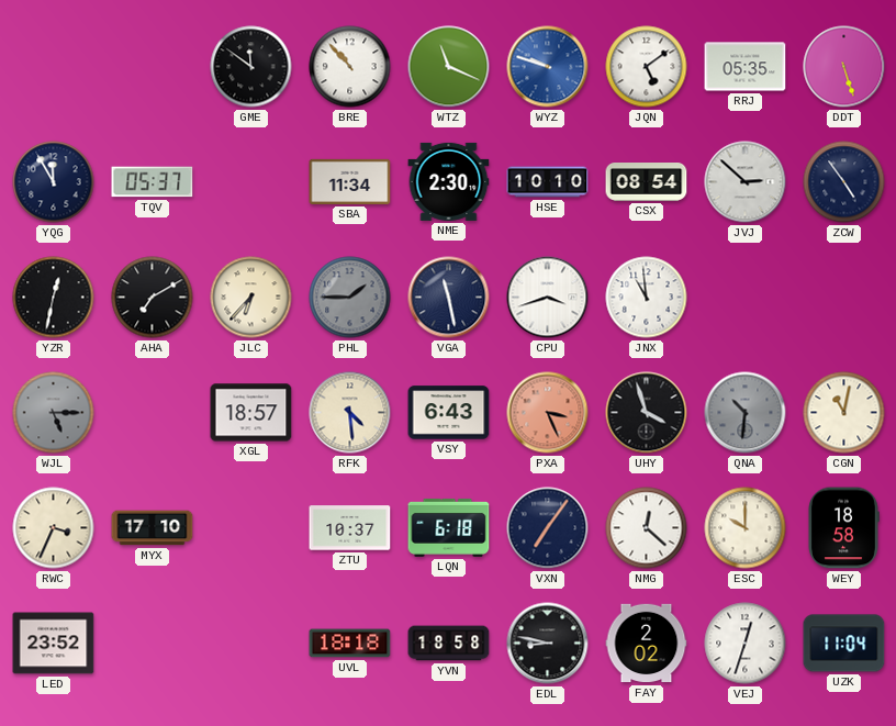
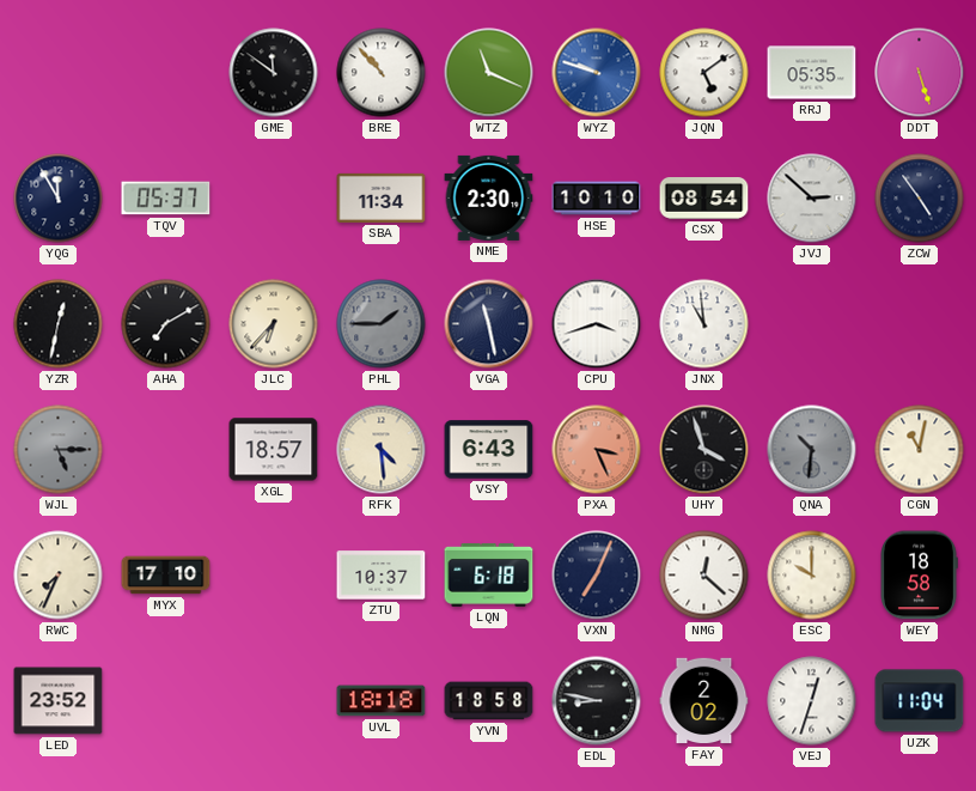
RWC: 3:34 -> 7:34
VXN: 7:06 -> 7:04
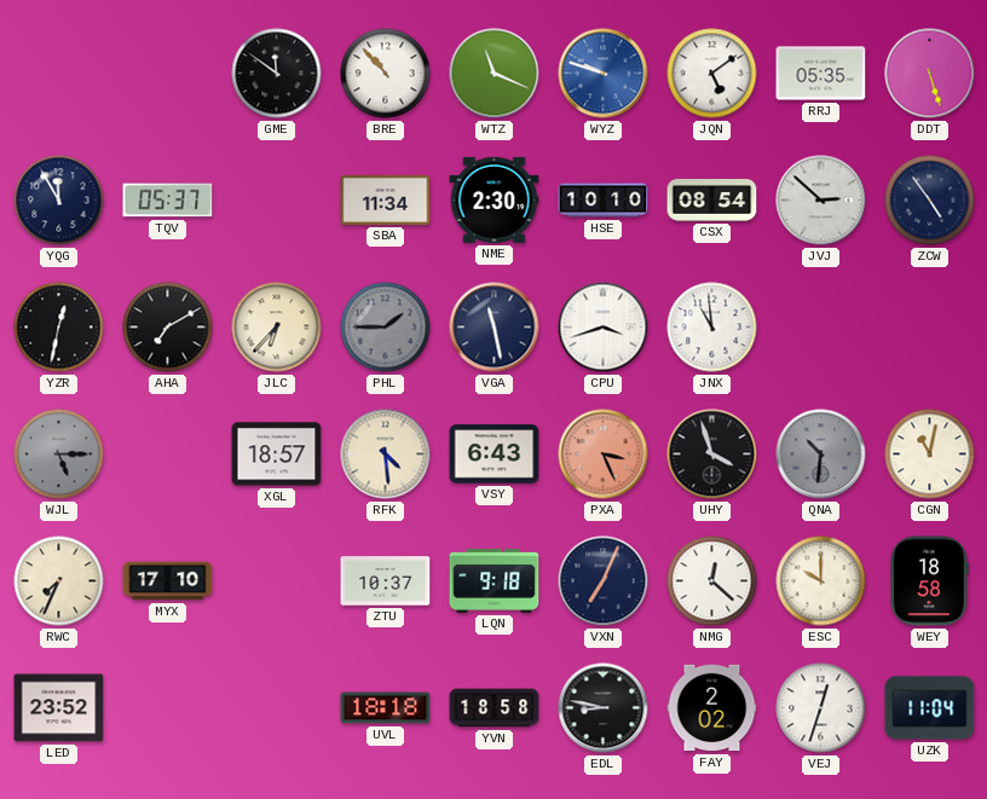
LQN: 6:18 -> 9:18
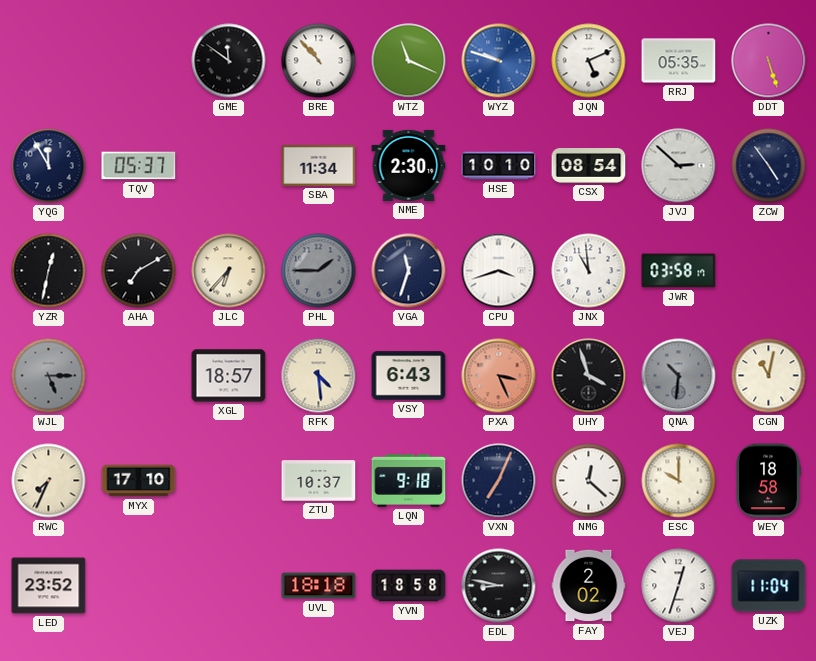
JQN: 5:09 -> 5:11
VGA: 11:28 -> 11:33
JWR: none -> 03:58
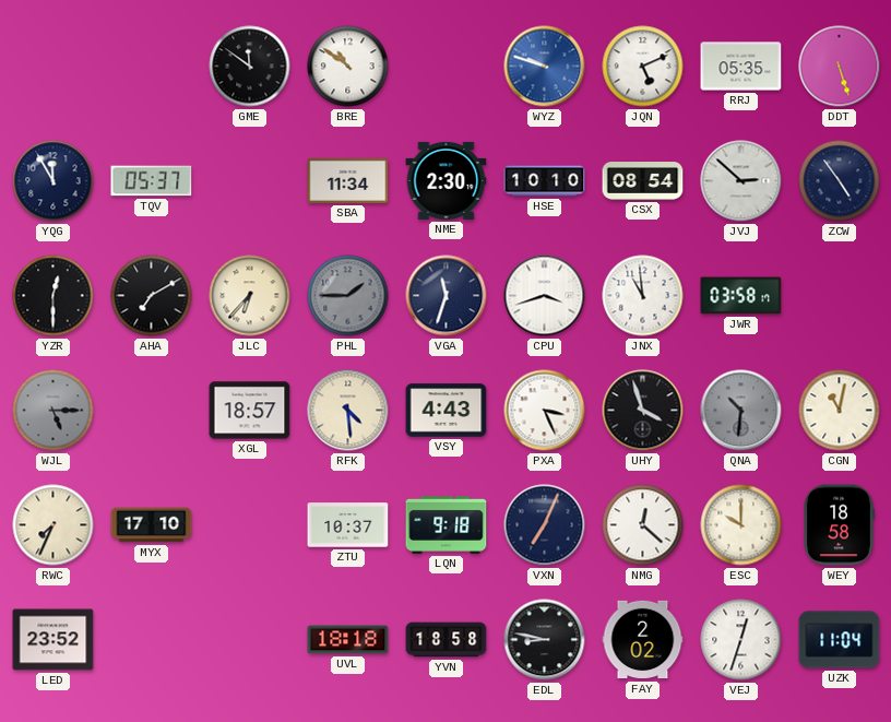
BRE: 10:53 -> 10:51
WTZ: 11:19 -> none
YZR: 12:32 -> 12:30
VSY: 6:43 -> 4:43
PXA dial: salmon -> white
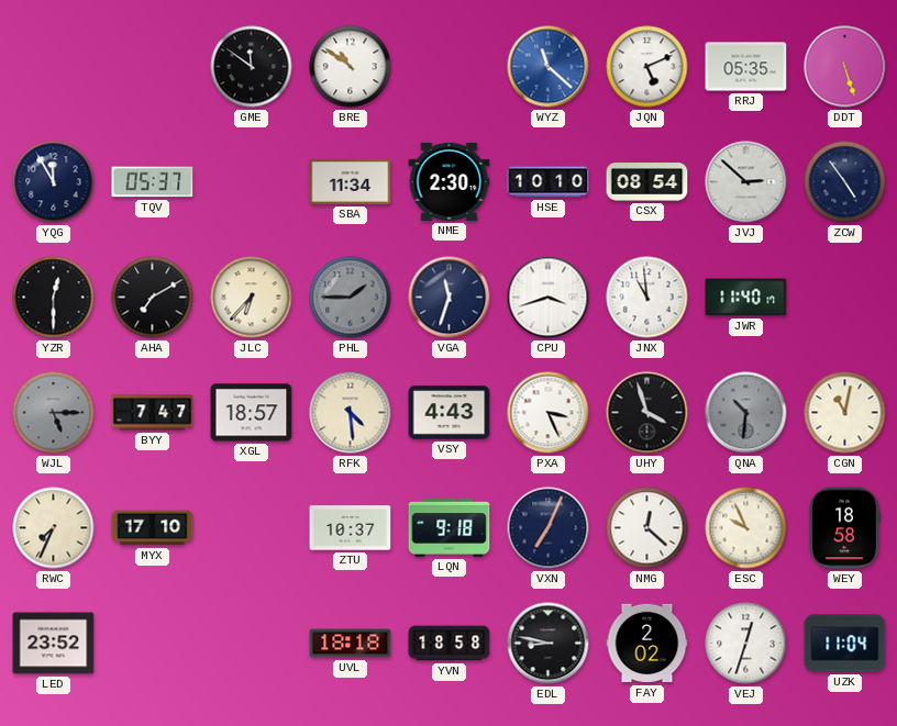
WYZ: 9:48 -> 11:22
JWR: 03:58 -> 11:40
BYY: none -> 7:47
ESC: 10:00 -> 9:56
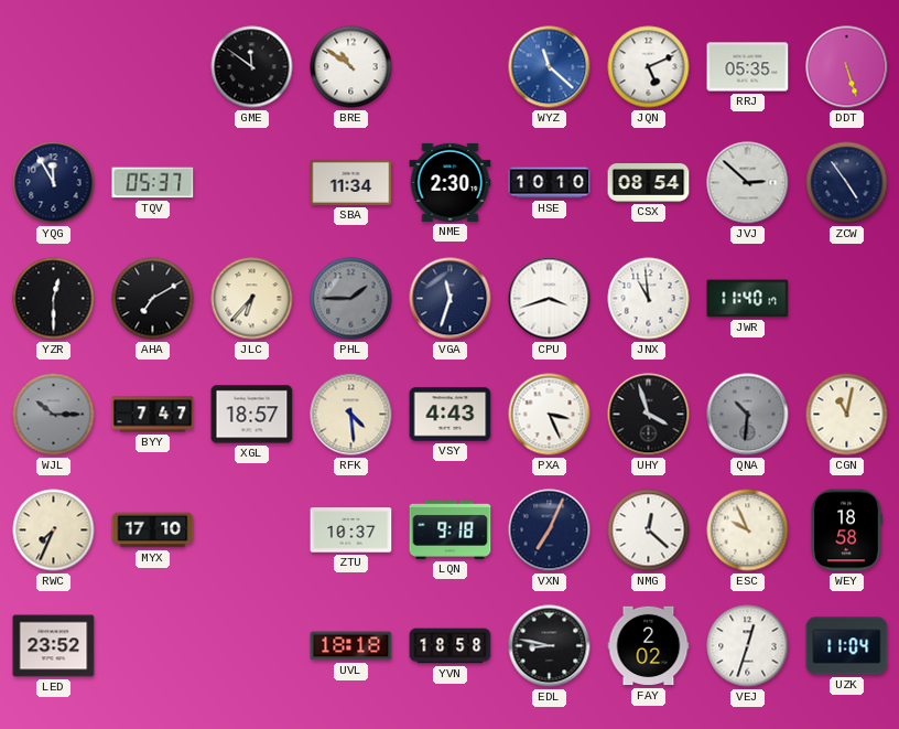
WJL: 5:15 -> 10:15
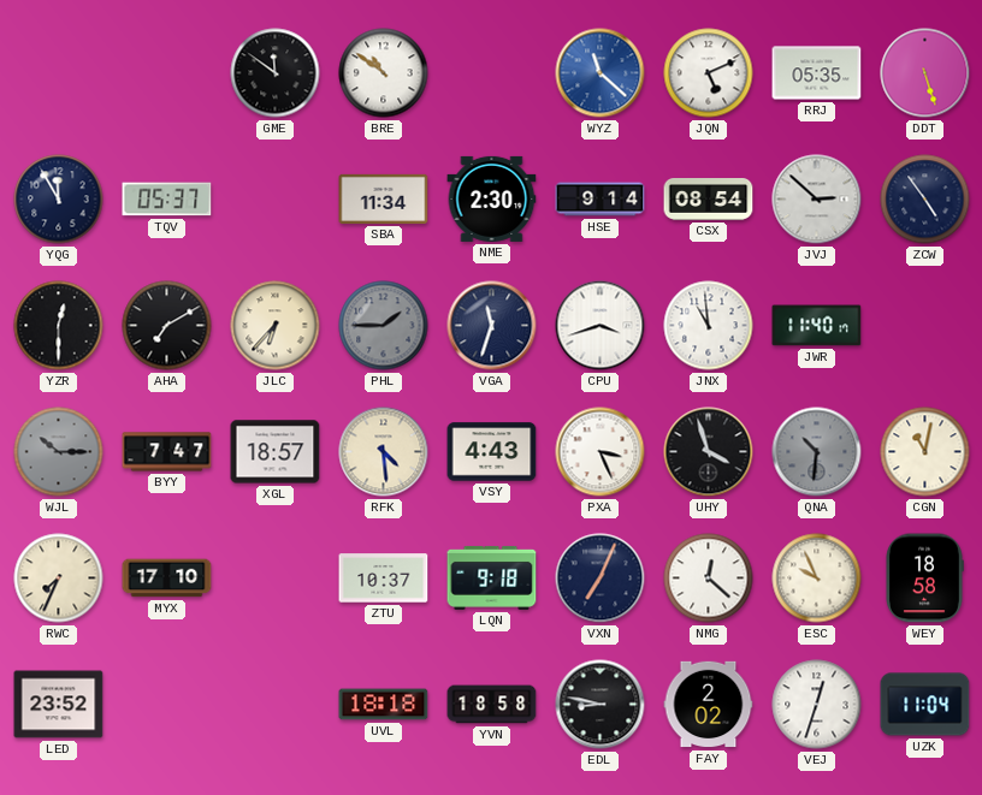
HSE: 10:10 -> 9:14
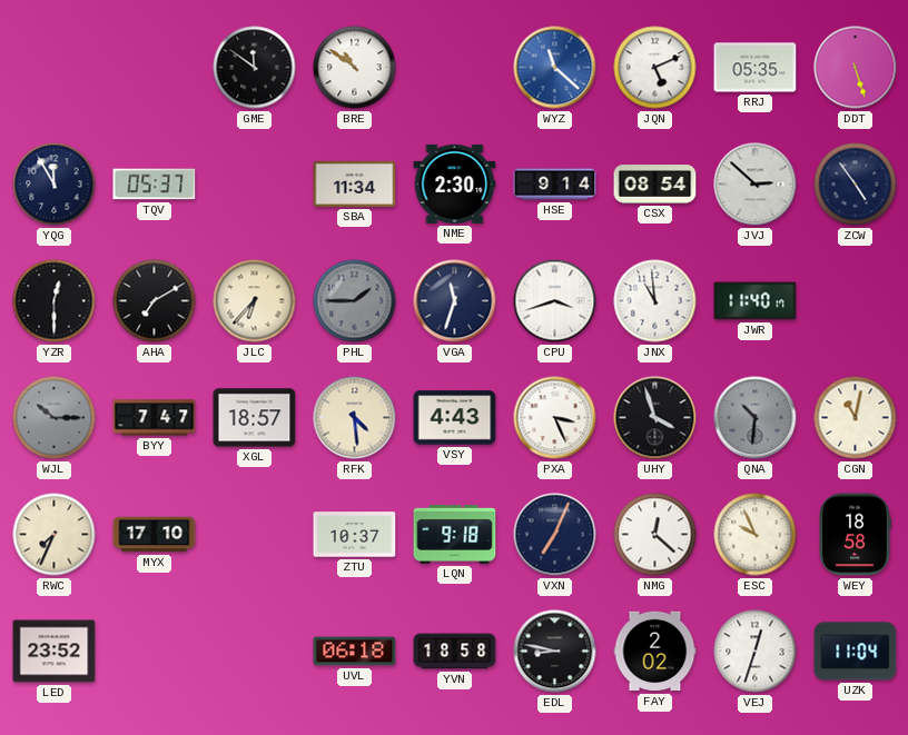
UVL: 18:18 -> 06:18
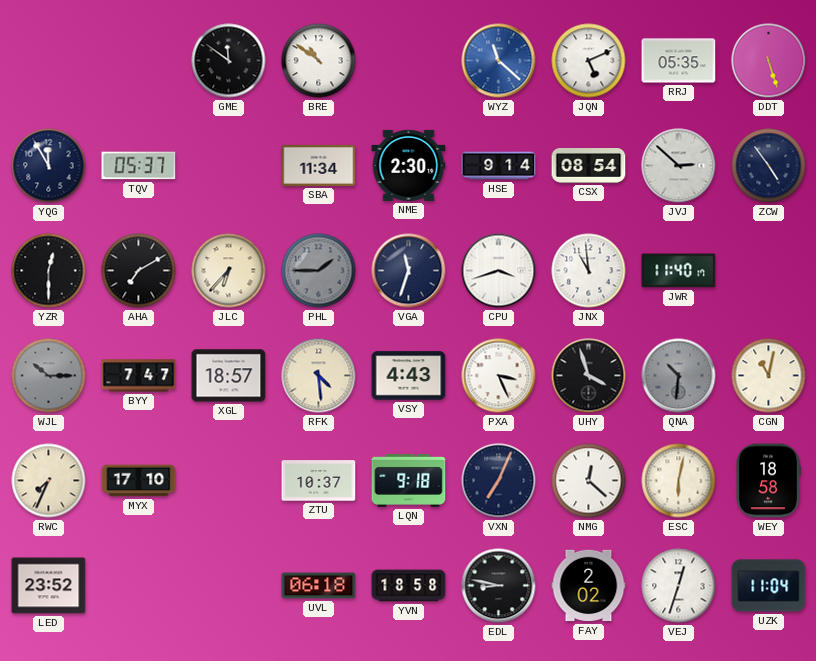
ESC: 9:56 -> 6:02
